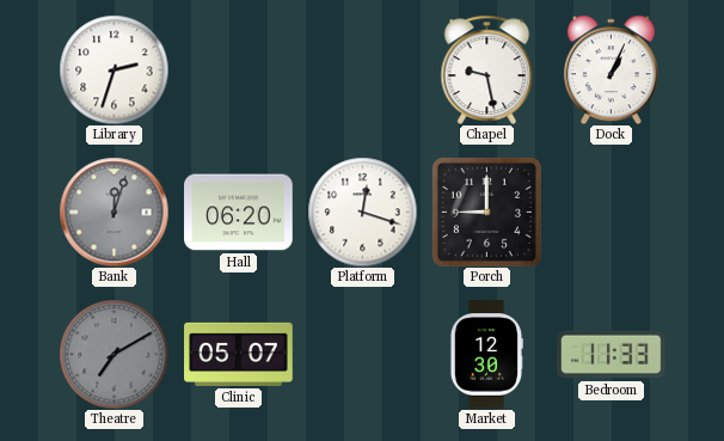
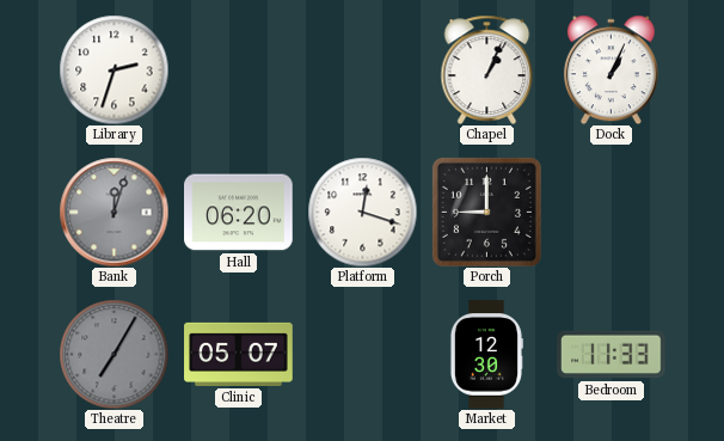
Chapel: 9:28 -> 1:04
Theatre: 7:10 -> 7:05
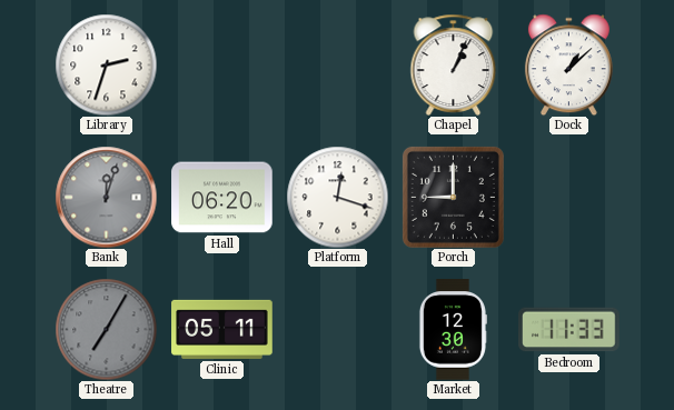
Dock: 1:04 -> 1:08
Clinic: 05:07 -> 05:11
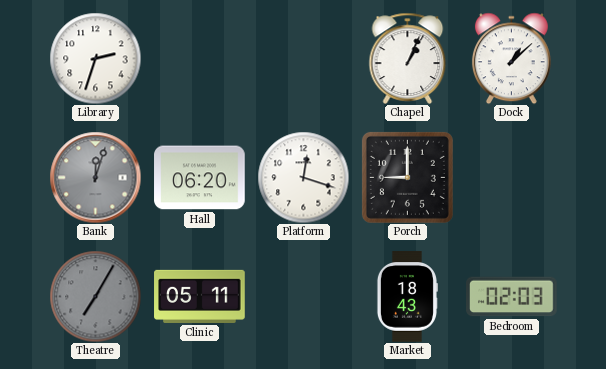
Market: 12:30 -> 18:43
Bedroom: 11:33 -> 02:03
